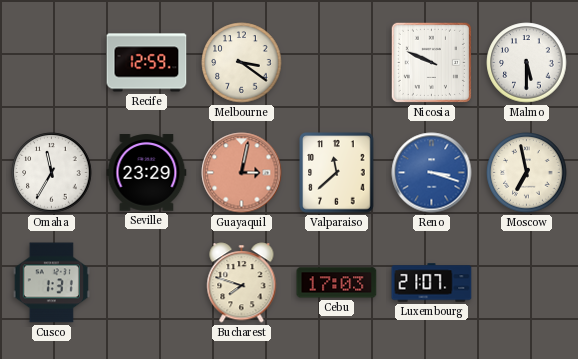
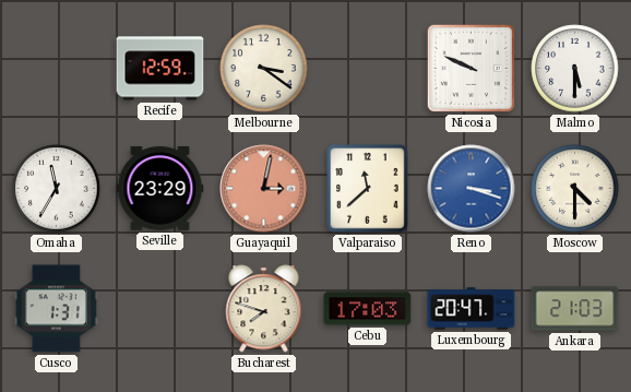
Moscow: 6:58 -> 4:30
Luxembourg: 21:07 -> 20:47
Ankara: none -> 21:03
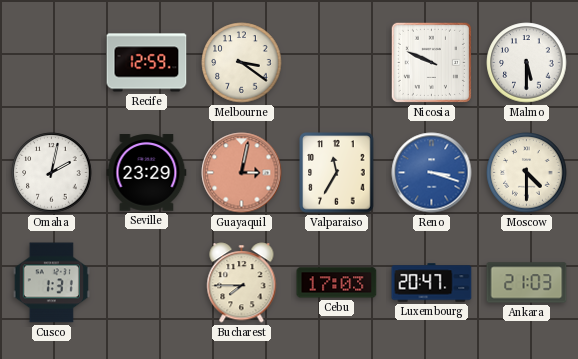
Omaha: 11:35 -> 2:02
Valparaiso: 11:38 -> 11:35
Bucharest: 7:48 -> 7:45
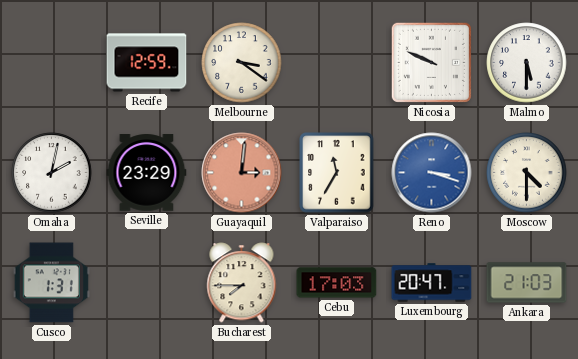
Guayaquil: 3:02 -> 3:01
